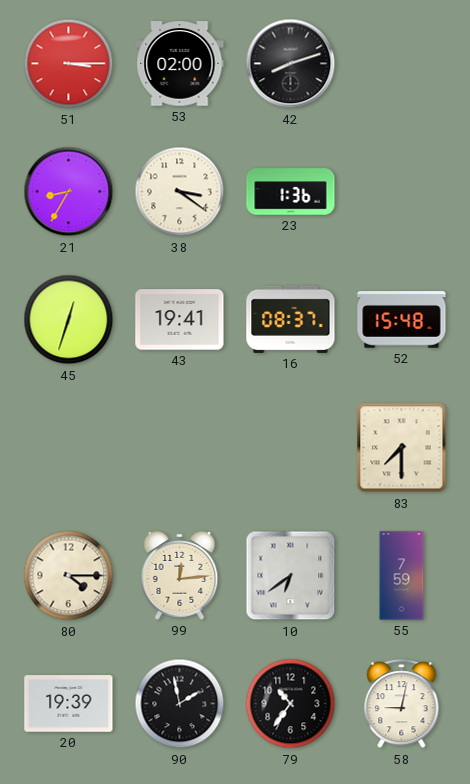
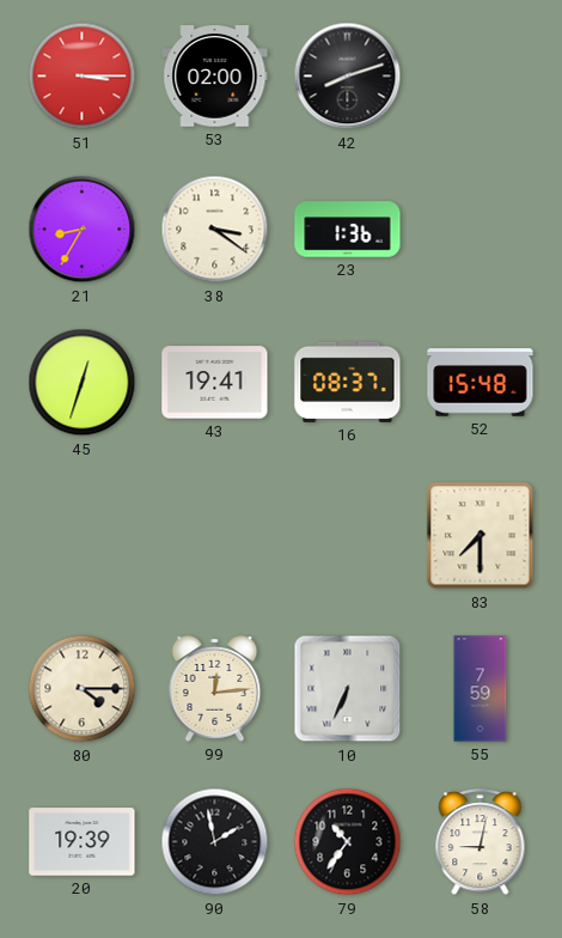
10: 6:39 -> 6:34
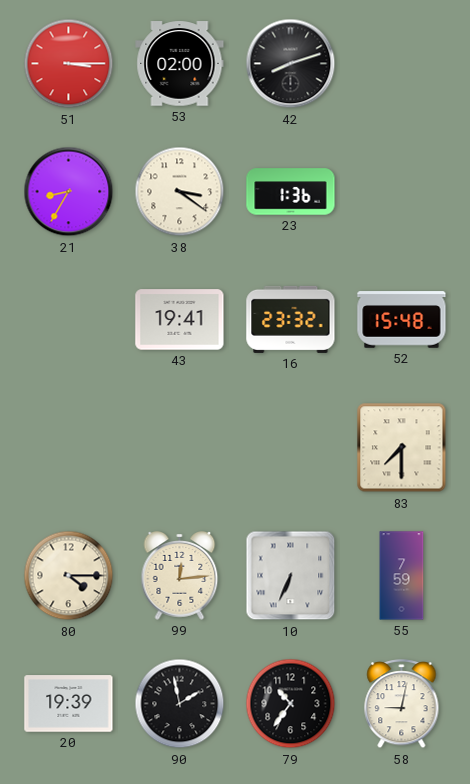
45: 12:33 -> none
16: 08:37 -> 23:32
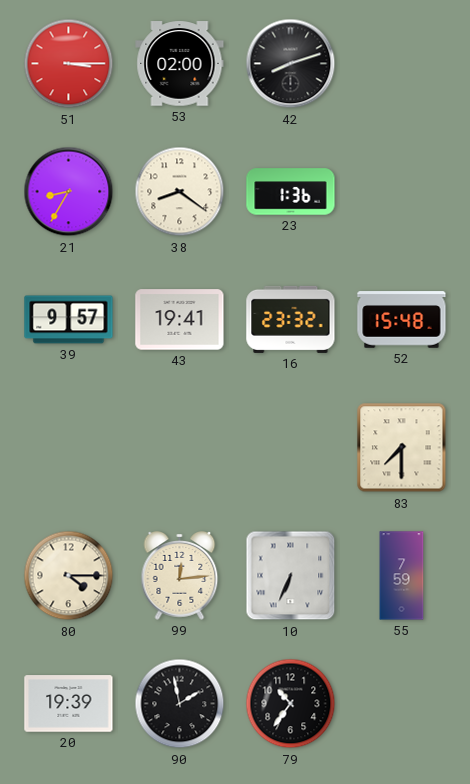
38: 3:21 -> 8:21
39: none -> 9:57
58: 9:02 -> none
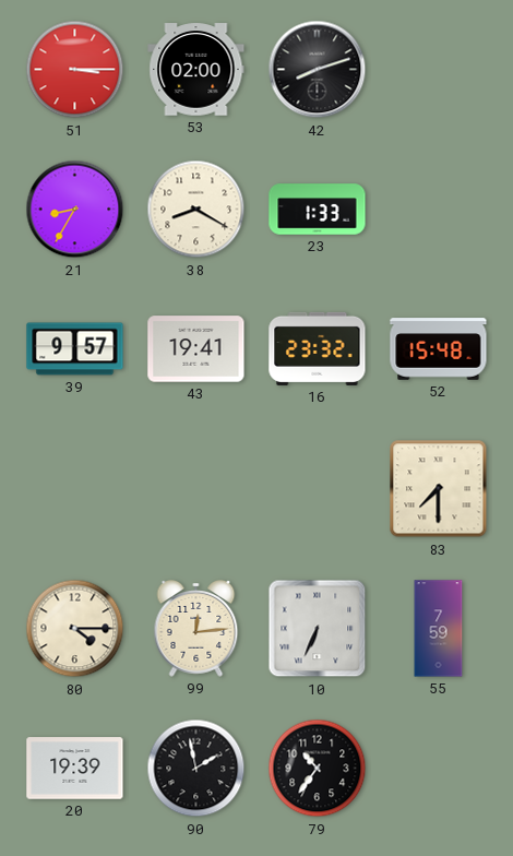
38: 8:21 -> 8:20
23: 1:36 -> 1:33
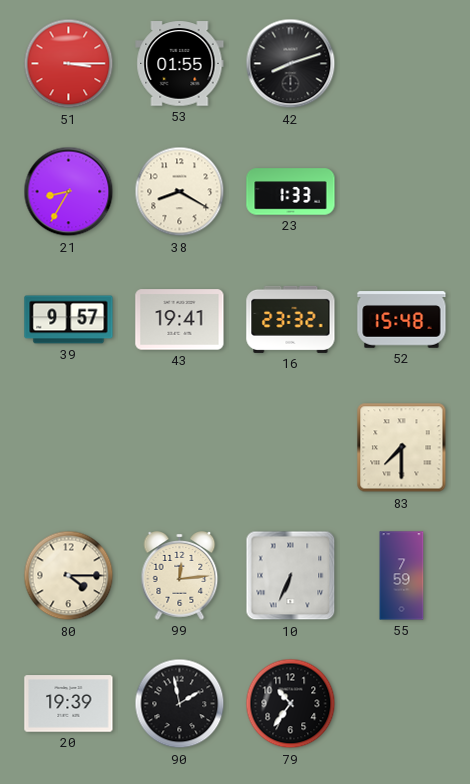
53: 02:00 -> 01:55
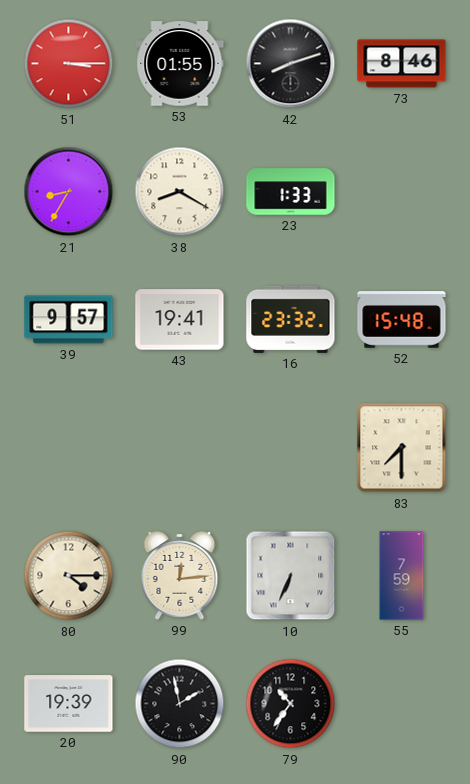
73: none -> 8:46
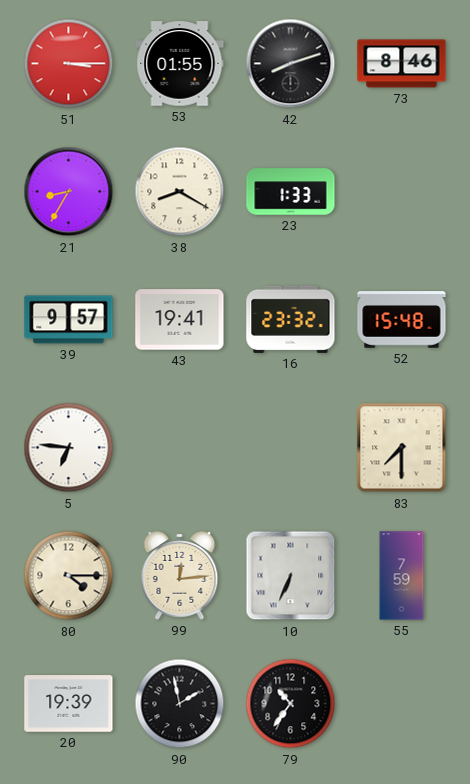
5: none -> 6:46
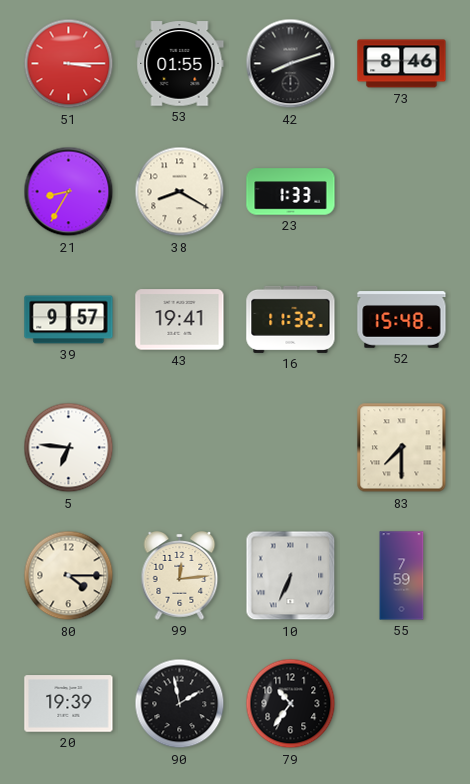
16: 23:32 -> 11:32
